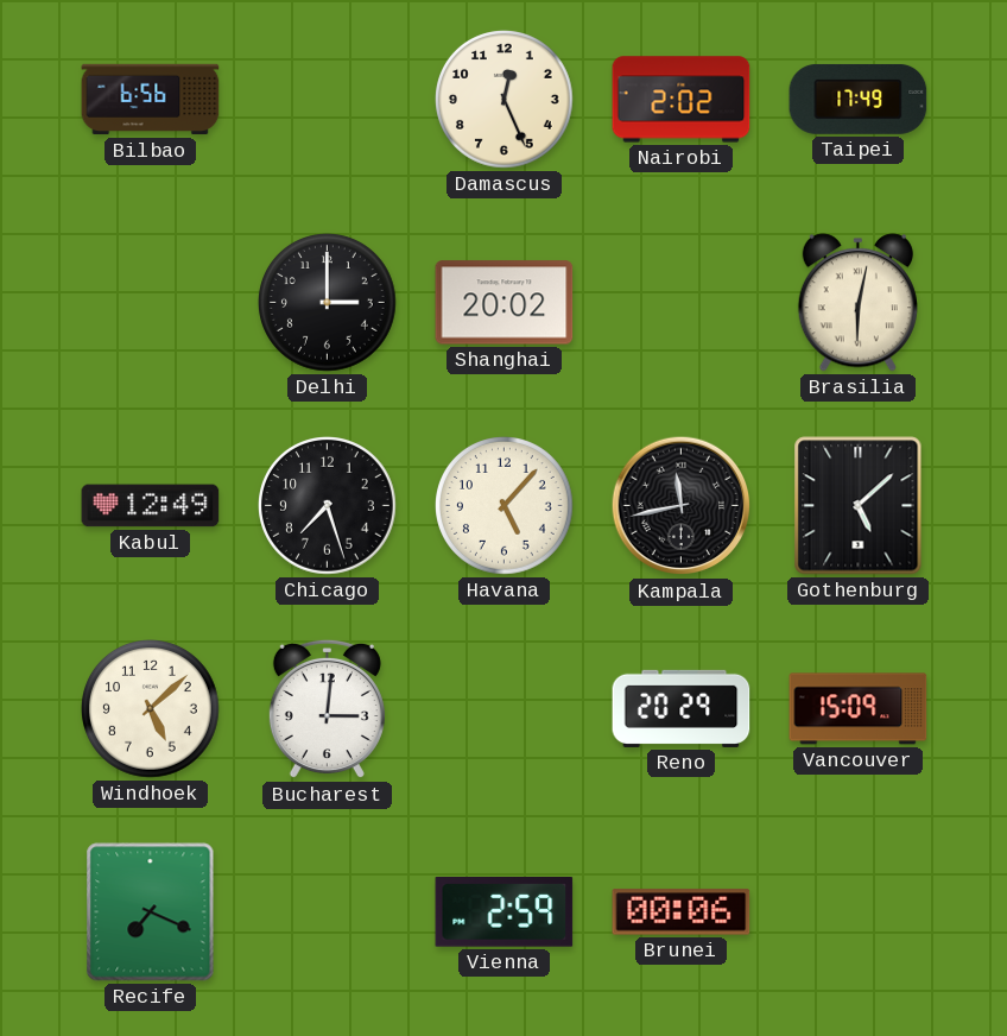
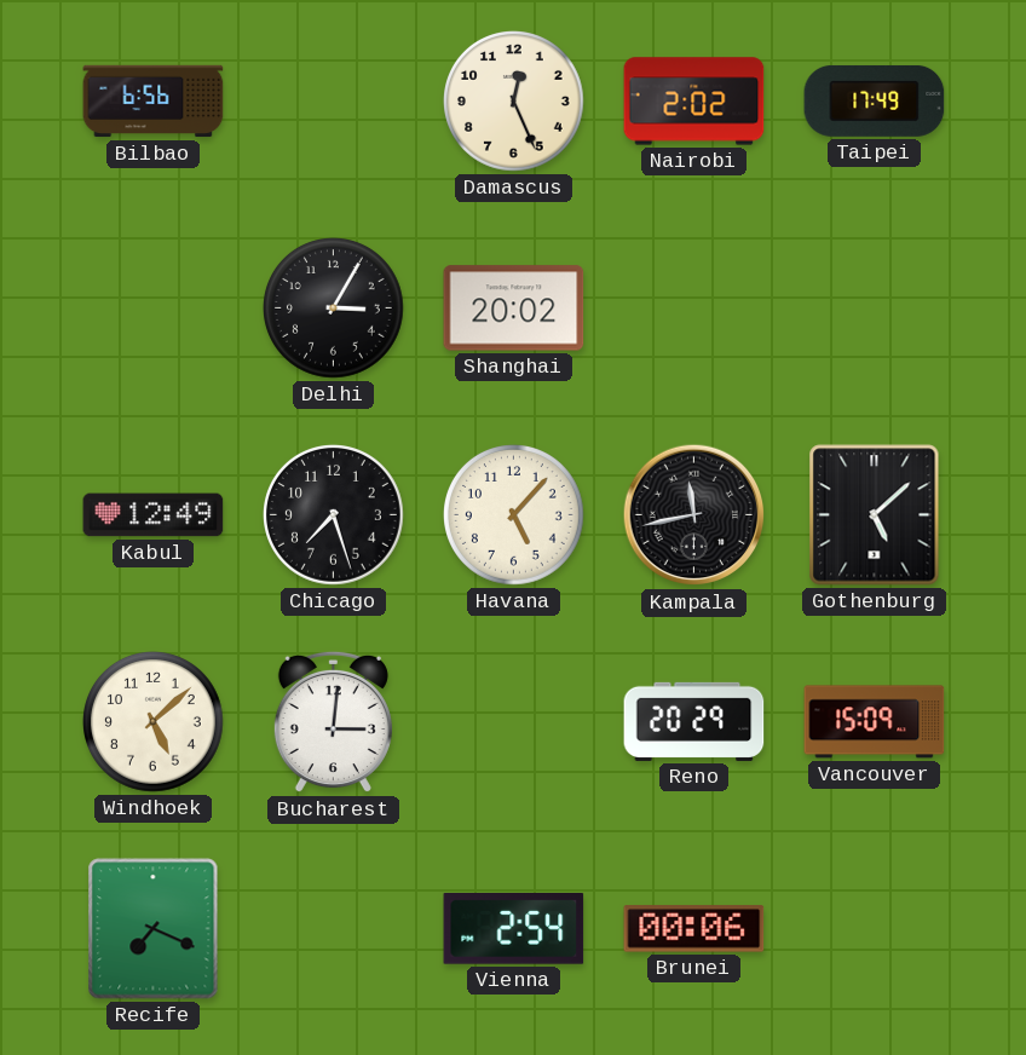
Delhi: 3:00 -> 3:05
Brasilia: 6:02 -> none
Vienna: 2:59 -> 2:54
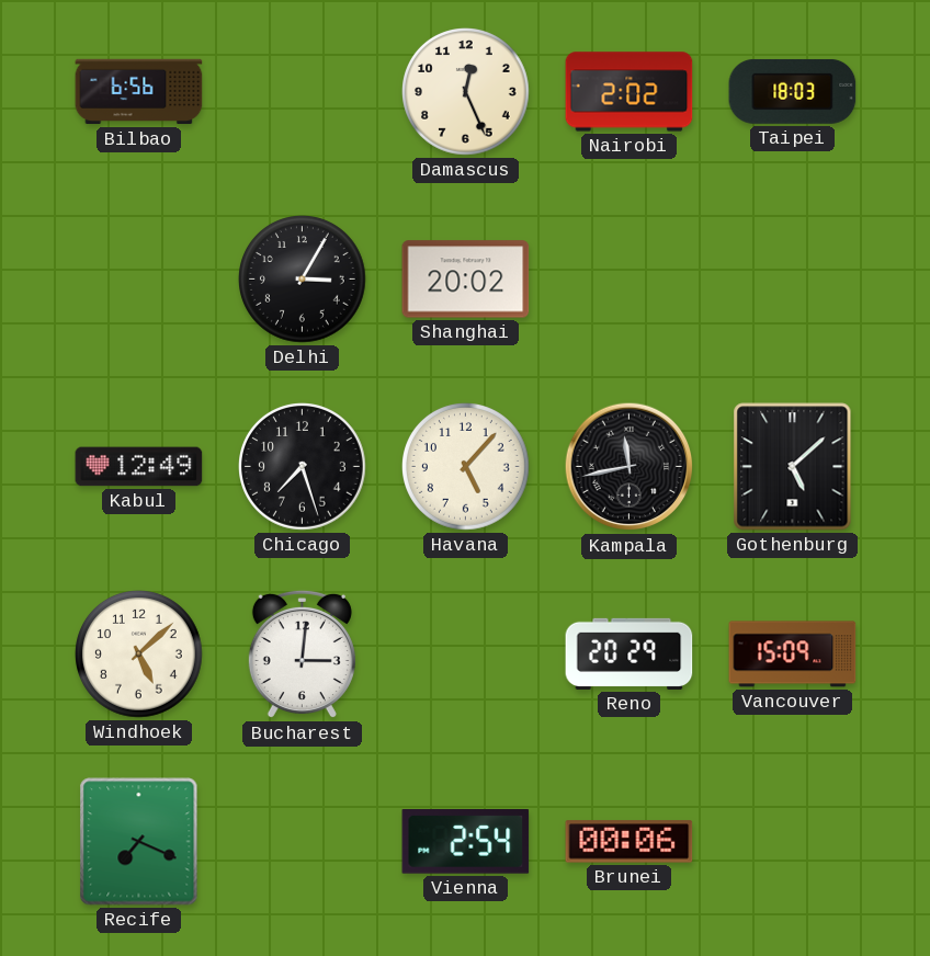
Taipei: 17:49 -> 18:03
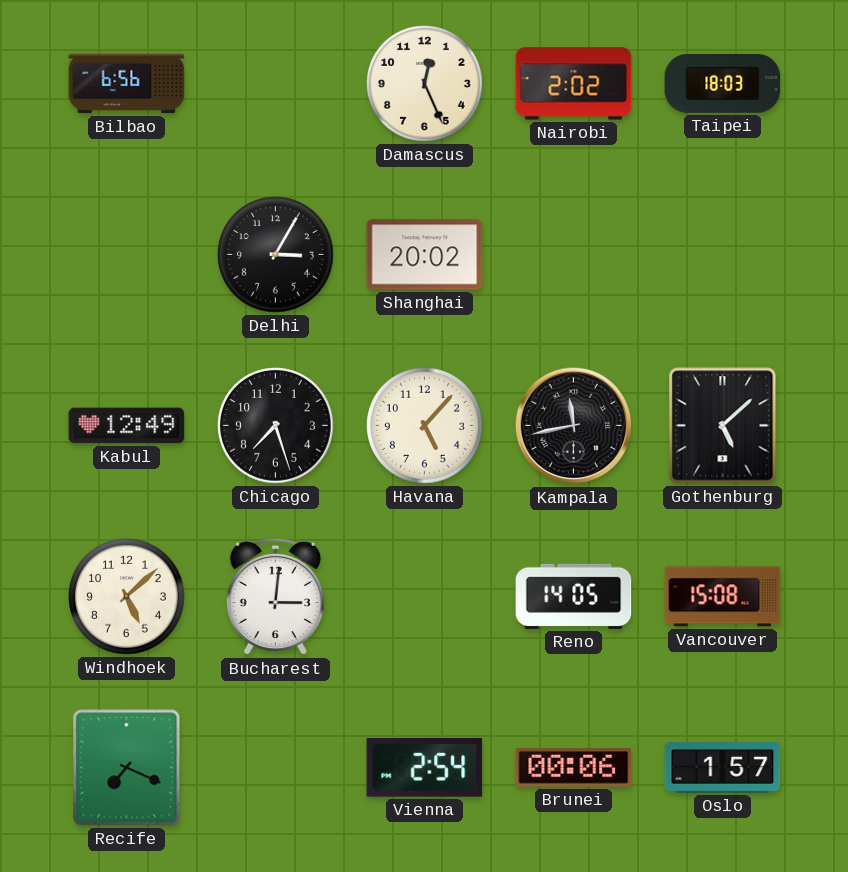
Reno: 20:29 -> 14:05
Vancouver: 15:09 -> 15:08
Oslo: none -> 1:57
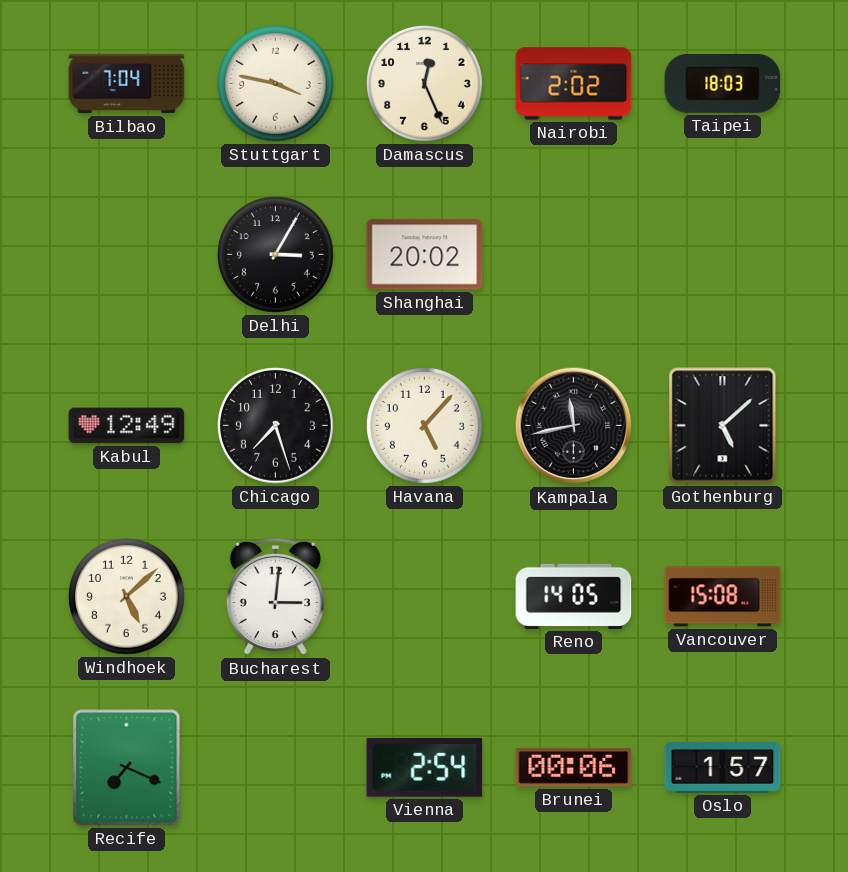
Bilbao: 6:56 -> 7:04
Stuttgart: none -> 3:47
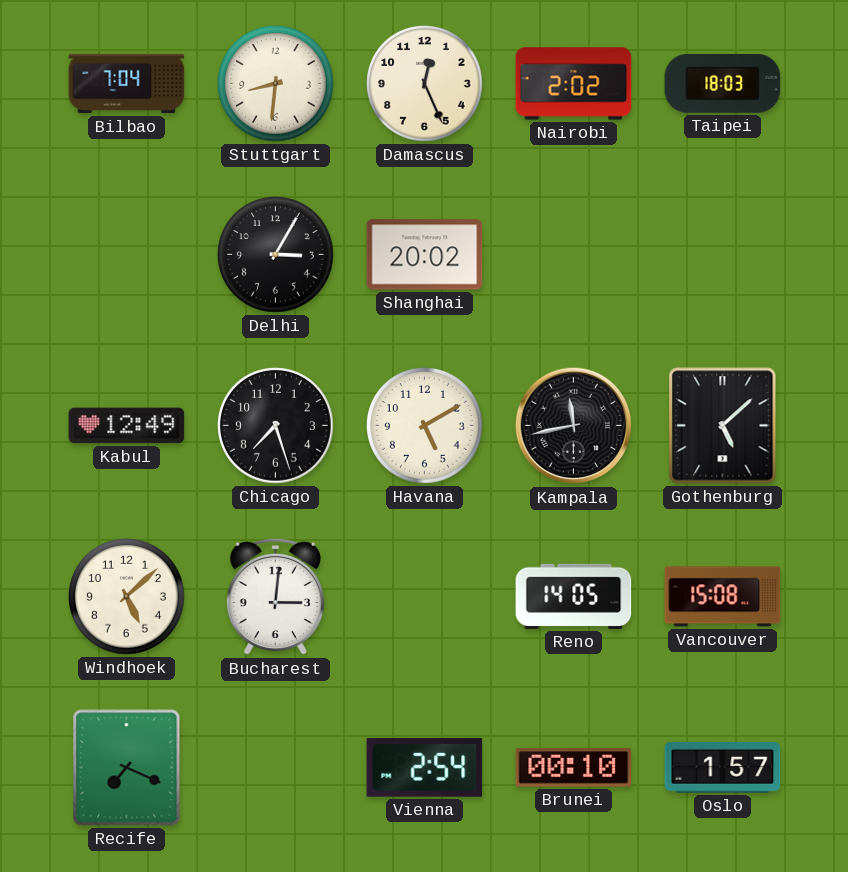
Stuttgart: 3:47 -> 8:31
Havana: 5:07 -> 5:10
Brunei: 00:06 -> 00:10
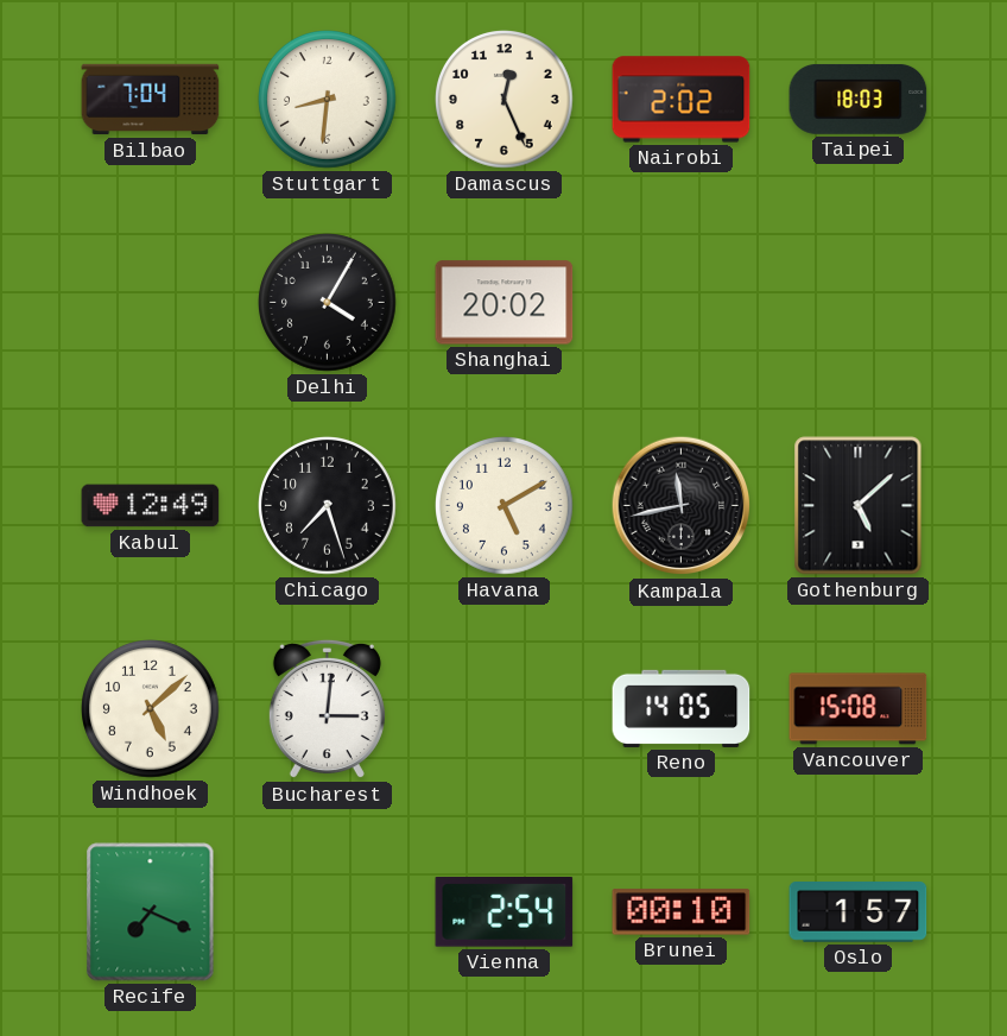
Delhi: 3:05 -> 4:05
